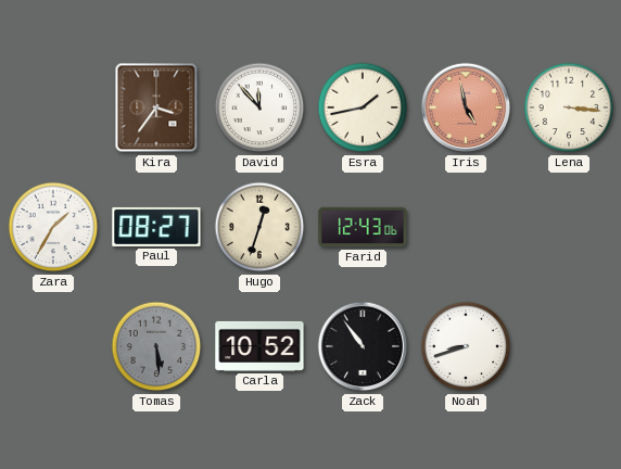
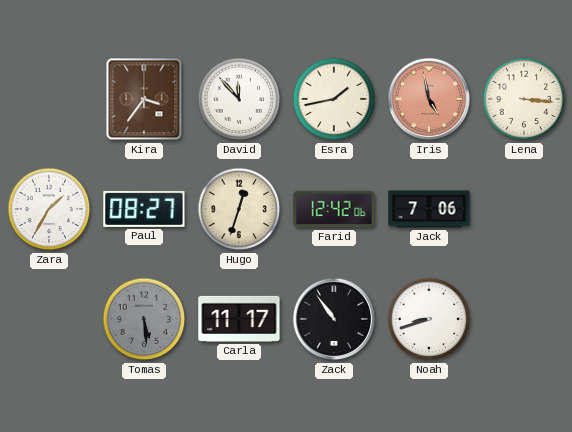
Farid: 12:43 -> 12:42
Jack: none -> 7:06
Carla: 10:52 -> 11:17
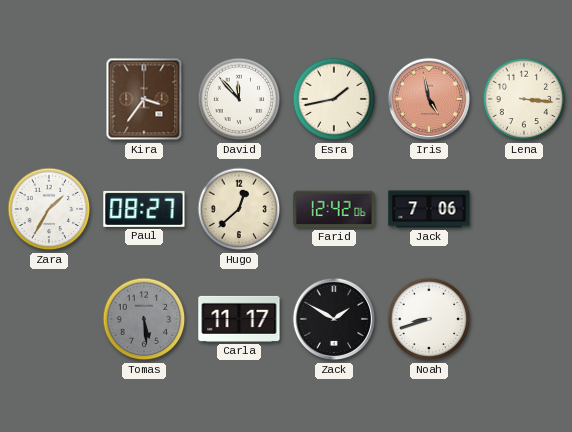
Hugo: 12:33 -> 12:38
Zack: 10:54 -> 1:50
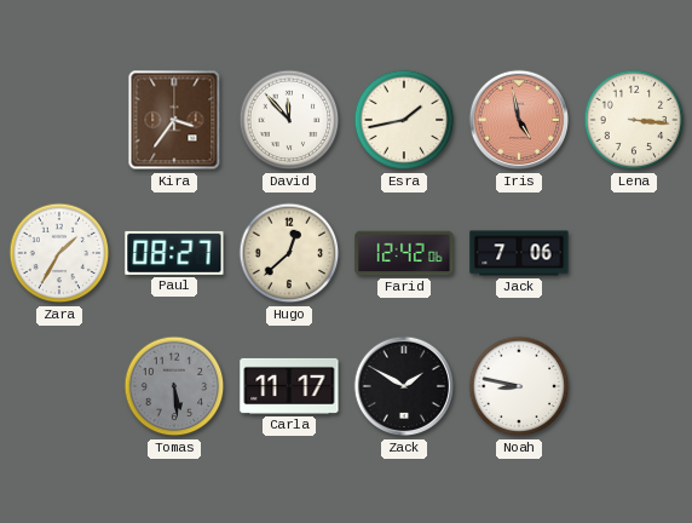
Noah: 8:42 -> 8:47
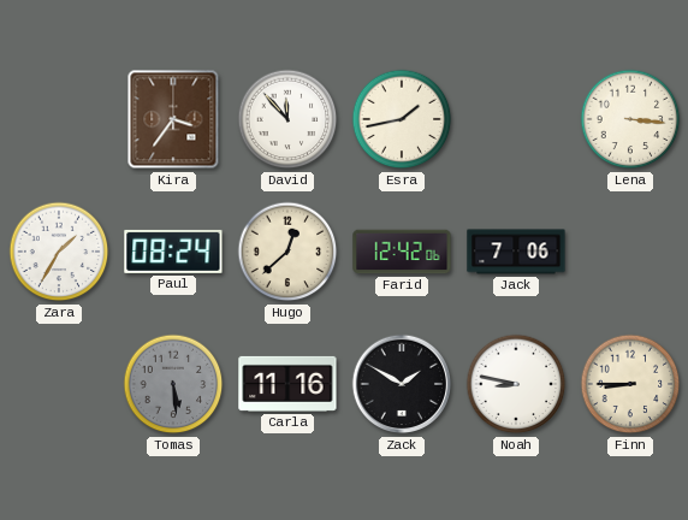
Iris: 4:58 -> none
Paul: 08:27 -> 08:24
Carla: 11:17 -> 11:16
Finn: none -> 8:45
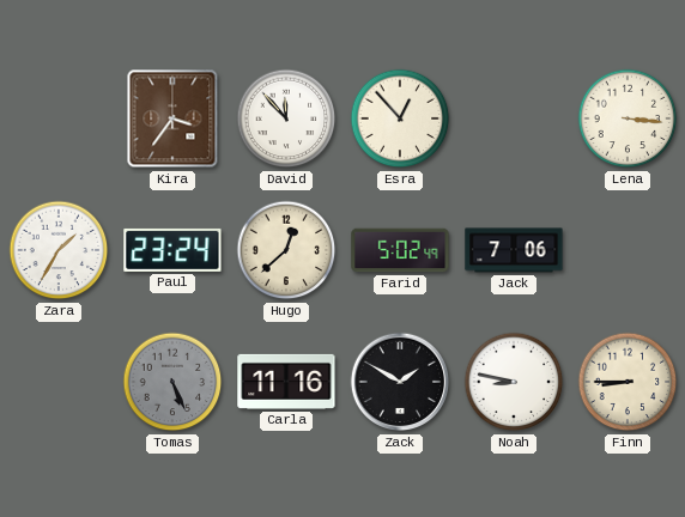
Esra: 1:43 -> 12:53
Paul: 08:24 -> 23:24
Farid: 12:42 -> 5:02
Tomas: 5:29 -> 5:26
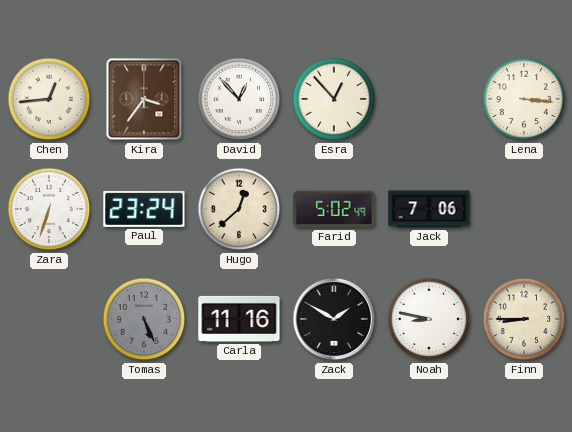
Chen: none -> 12:44
David: 11:53 -> 12:53
Zara: 1:35 -> 6:33
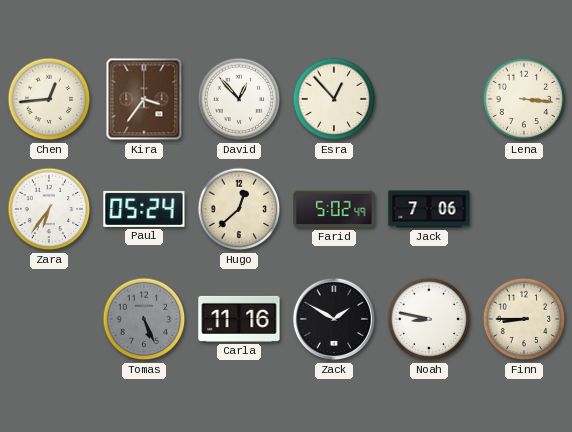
Zara: 6:33 -> 6:36
Paul: 23:24 -> 05:24
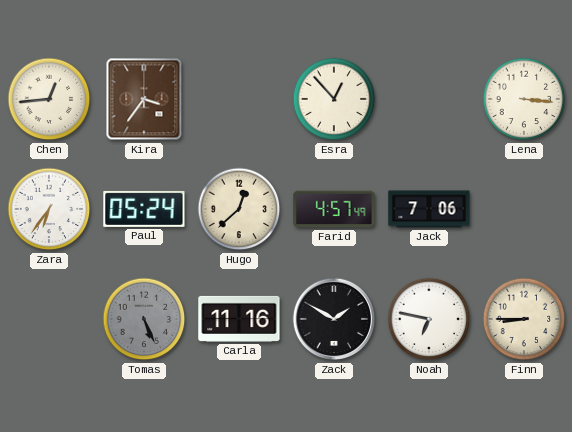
David: 12:53 -> none
Farid: 5:02 -> 4:57
Noah: 8:47 -> 6:47
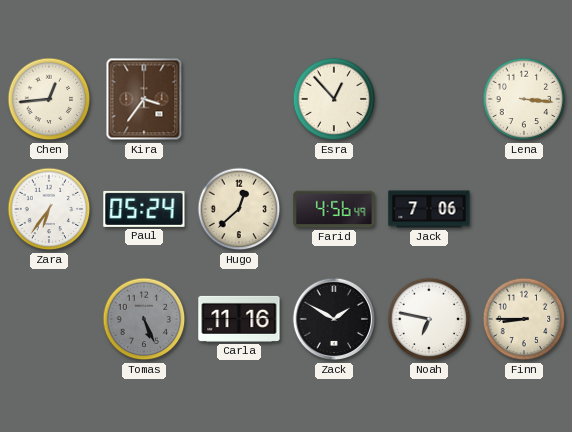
Farid: 4:57 -> 4:56
